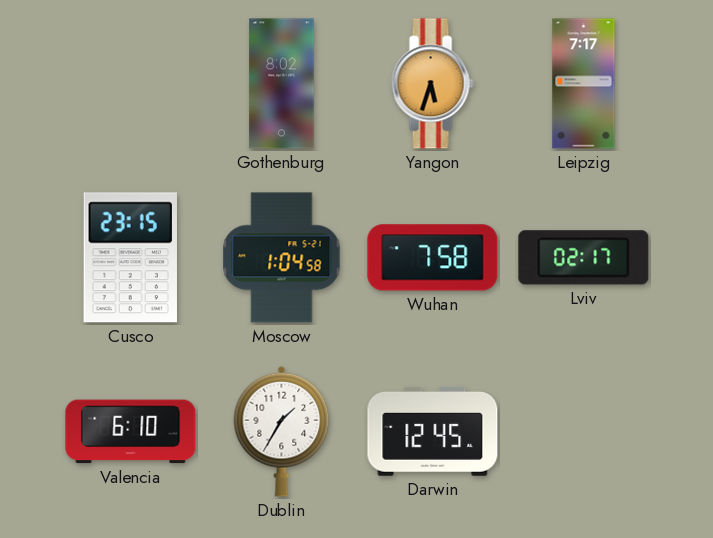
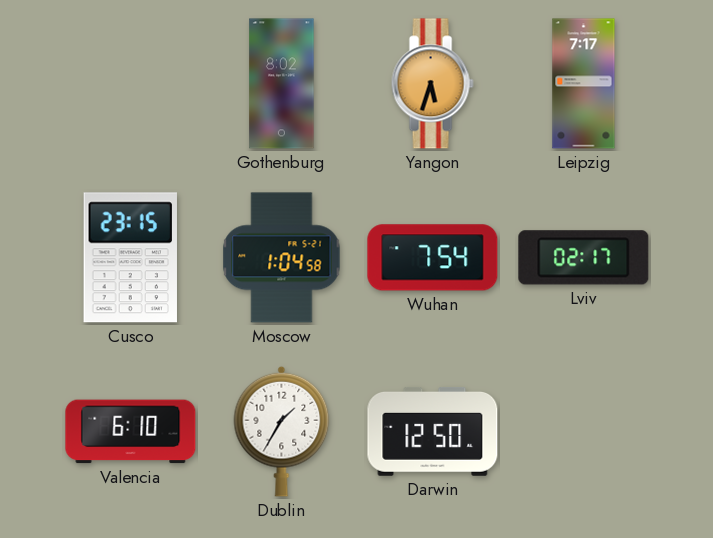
Wuhan: 7:58 -> 7:54
Darwin: 12:45 -> 12:50
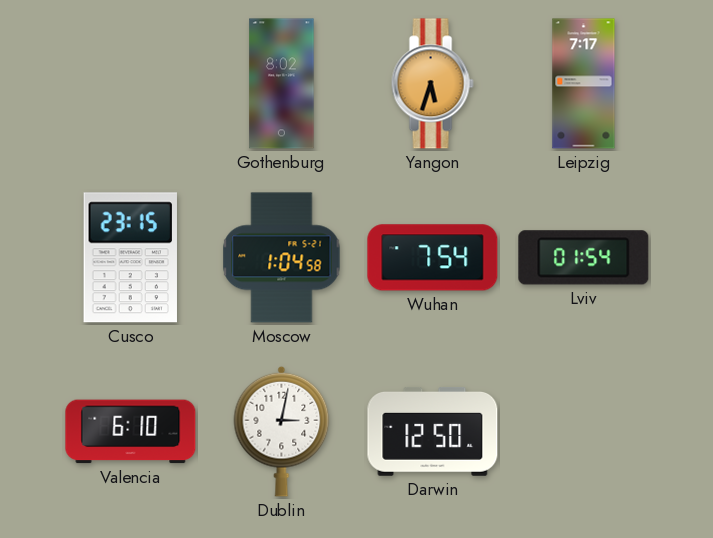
Lviv: 02:17 -> 01:54
Dublin: 1:35 -> 3:02
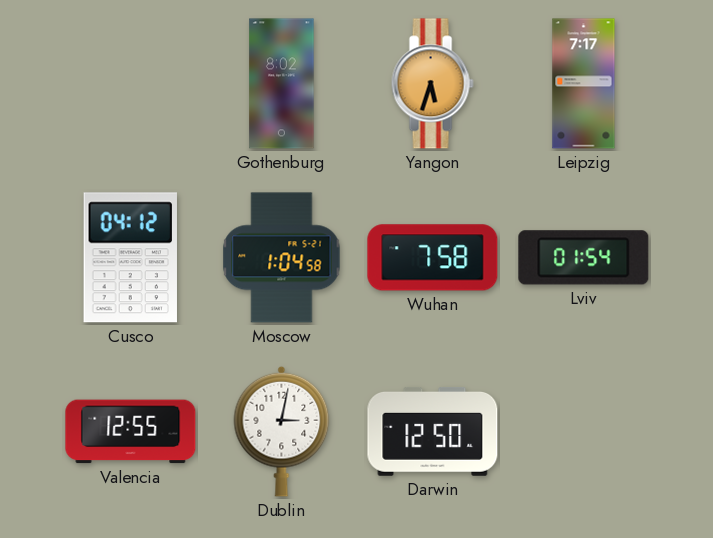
Cusco: 23:15 -> 04:12
Wuhan: 7:54 -> 7:58
Valencia: 6:10 -> 12:55
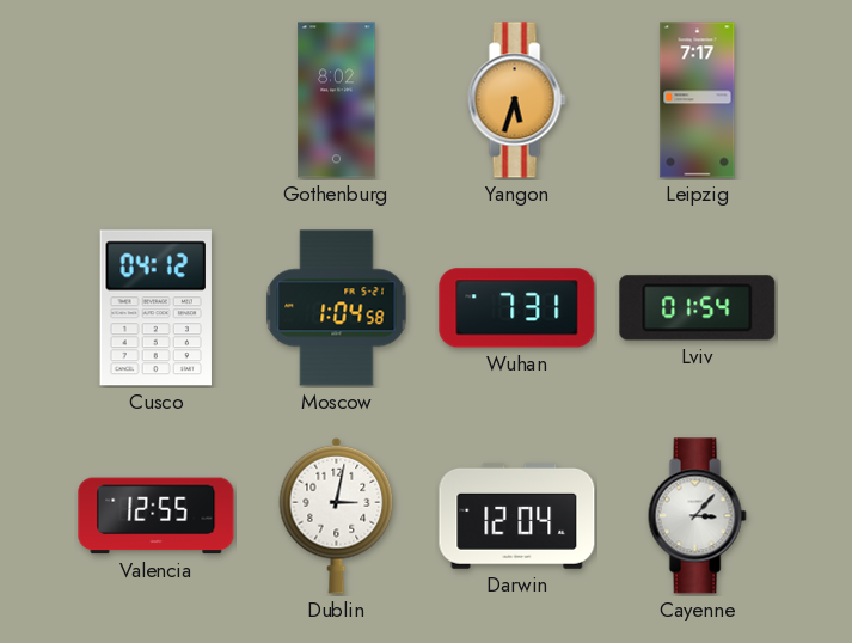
Wuhan: 7:58 -> 7:31
Darwin: 12:50 -> 12:04
Cayenne: none -> 3:07
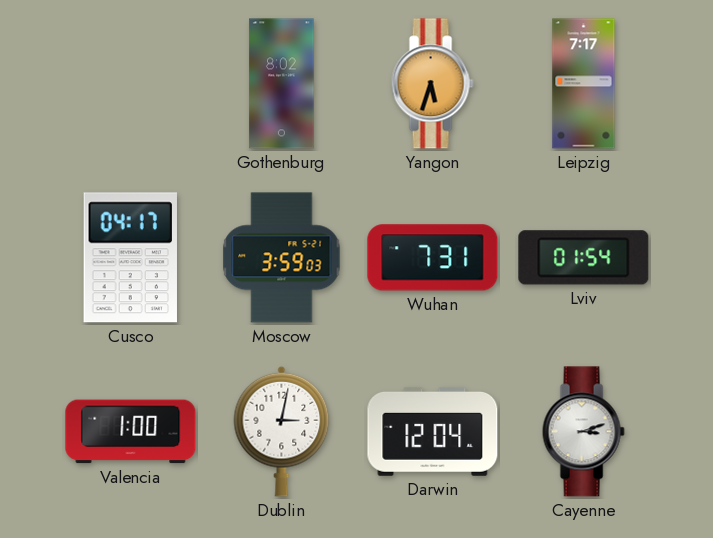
Cusco: 04:12 -> 04:17
Moscow: 1:04 -> 3:59
Valencia: 12:55 -> 1:00
Cayenne: 3:07 -> 3:12
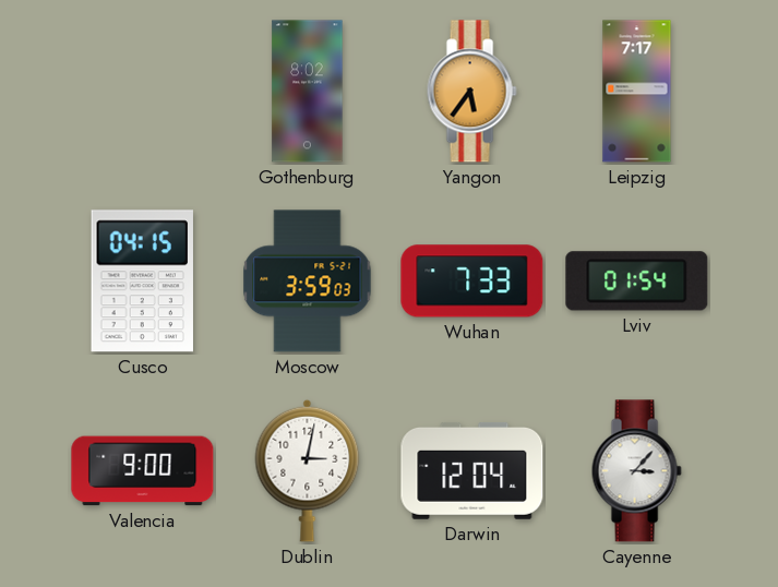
Yangon: 5:33 -> 5:36
Cusco: 04:17 -> 04:15
Wuhan: 7:31 -> 7:33
Valencia: 1:00 -> 9:00
Cayenne: 3:12 -> 3:07
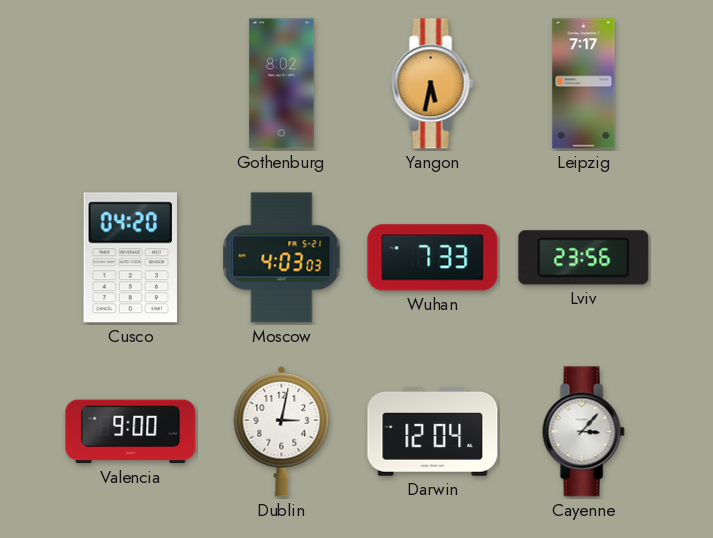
Yangon: 5:36 -> 5:32
Cusco: 04:15 -> 04:20
Moscow: 3:59 -> 4:03
Lviv: 01:54 -> 23:56
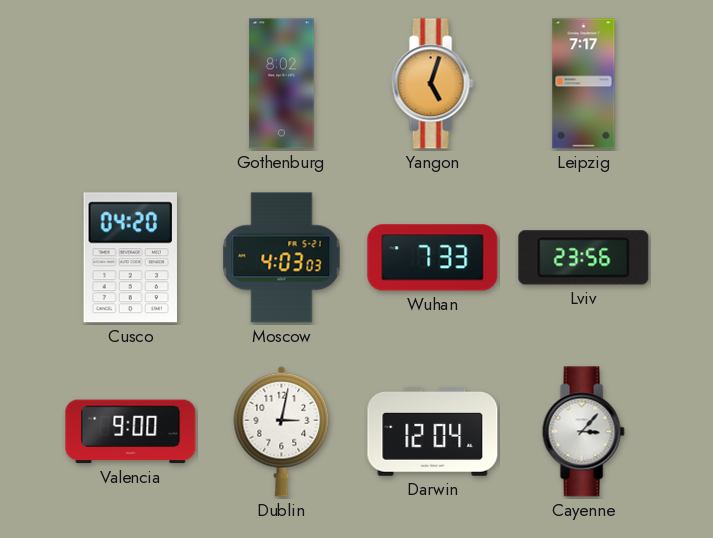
Yangon: 5:32 -> 5:03
